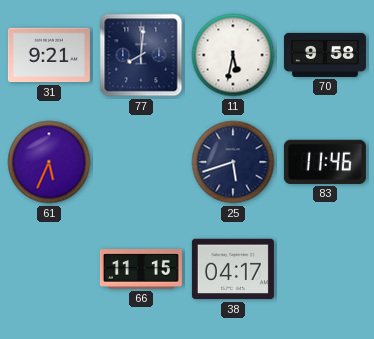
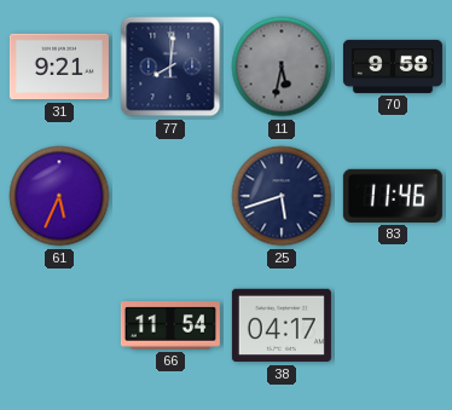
11 dial: white -> grey
66: 11:15 -> 11:54
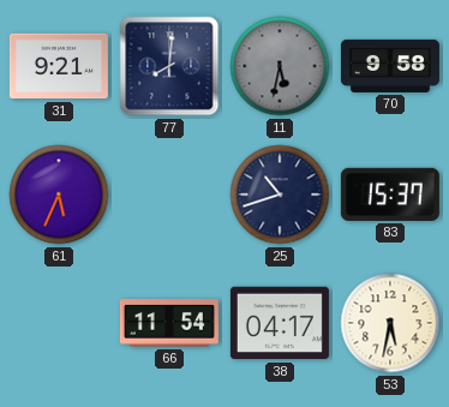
25: 5:42 -> 10:42
83: 11:46 -> 15:37
53: none -> 5:32
